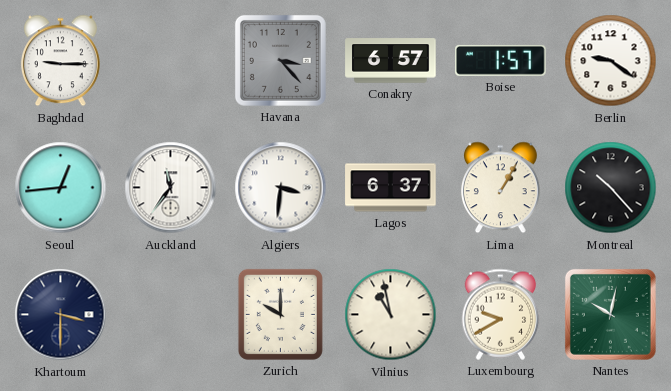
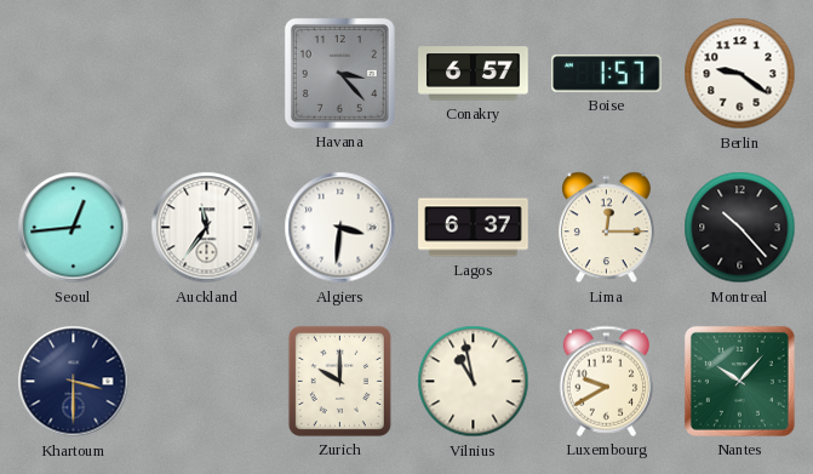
Baghdad: 9:15 -> none
Lima: 1:05 -> 12:15
Nantes: 10:02 -> 10:07
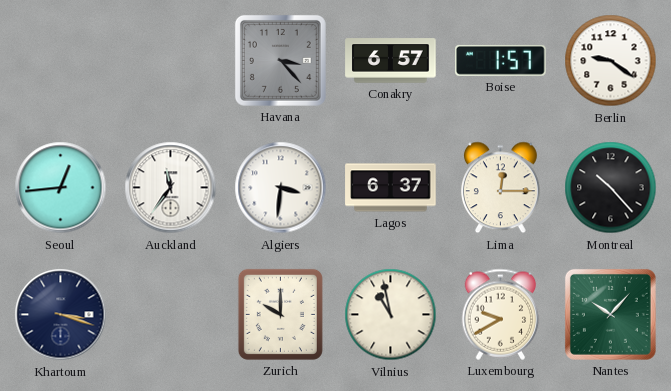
Khartoum: 3:30 -> 3:18
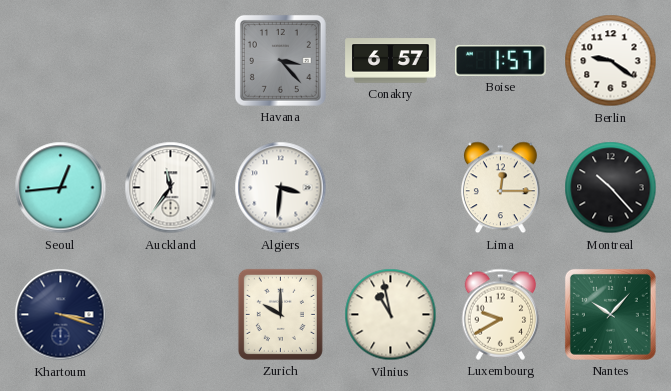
Lagos: 6:37 -> none
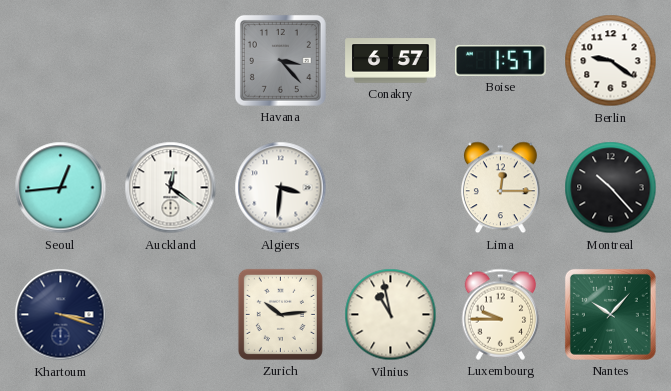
Auckland: 11:36 -> 12:21
Zurich: 10:00 -> 10:14
Luxembourg: 9:40 -> 9:45
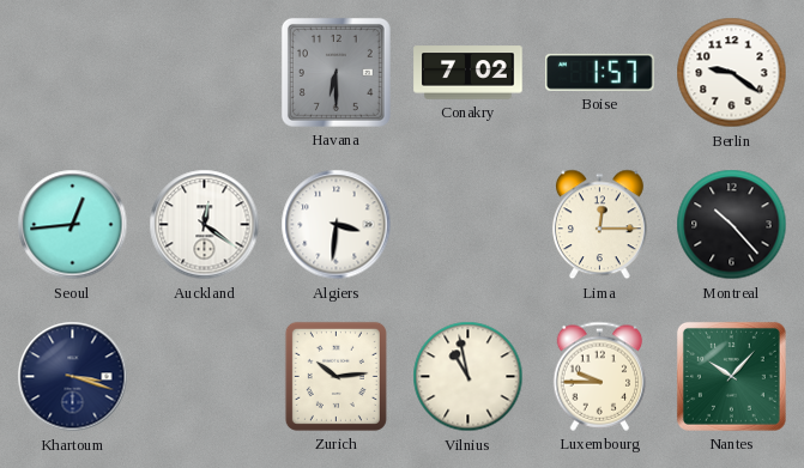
Havana: 3:23 -> 6:30
Conakry: 6:57 -> 7:02
